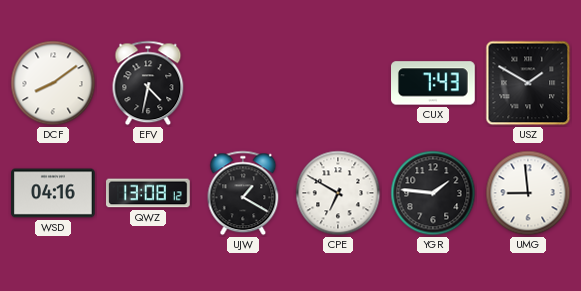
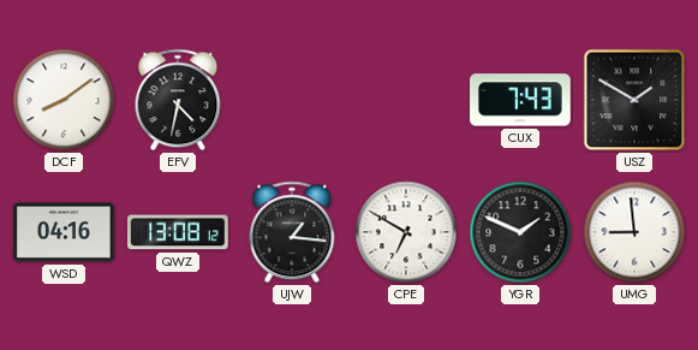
UJW: 1:20 -> 1:16
YGR: 1:46 -> 1:49
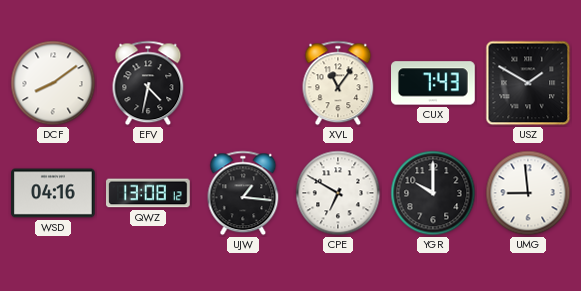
XVL: none -> 11:06
YGR: 1:49 -> 10:00
